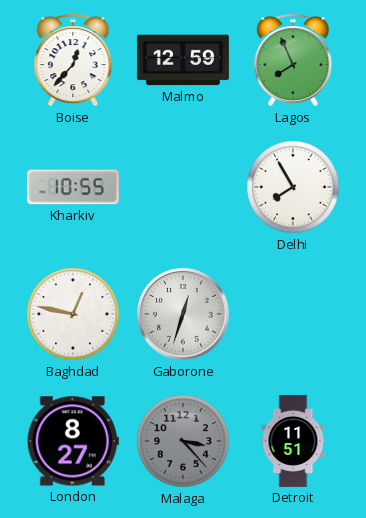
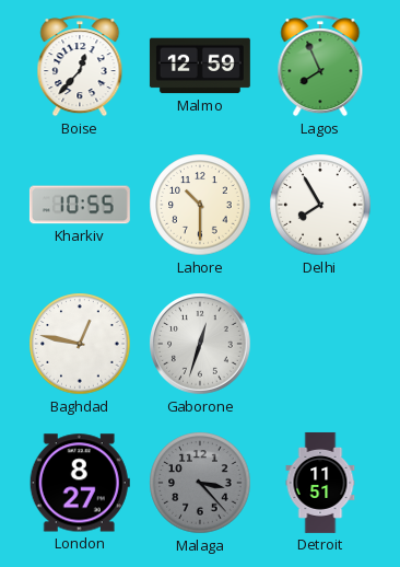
Lahore: none -> 10:30
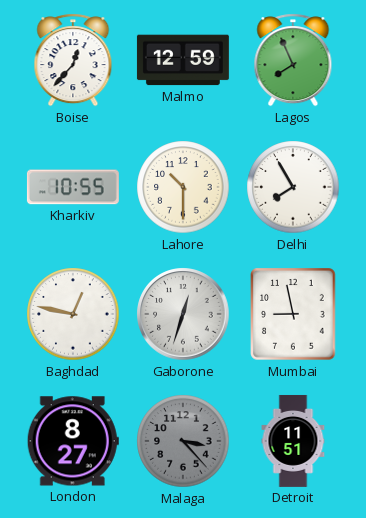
Mumbai: none -> 8:58
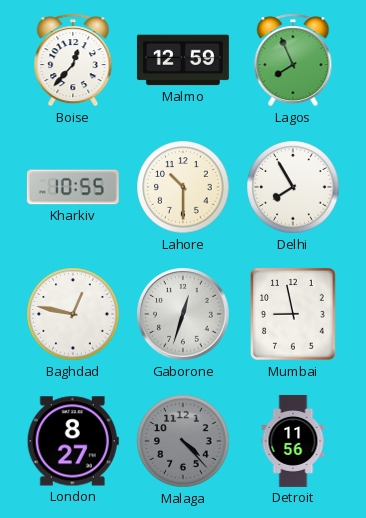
Malaga: 3:23 -> 4:23
Detroit: 11:51 -> 11:56
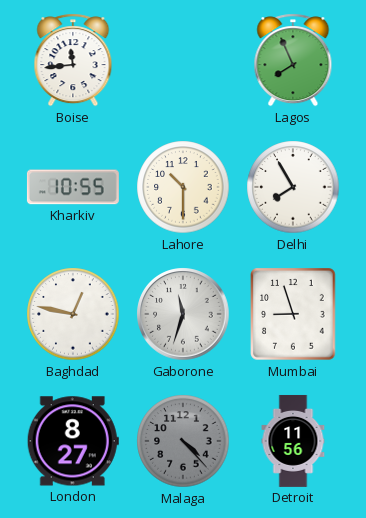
Boise: 12:37 -> 11:44
Malmo: 12:59 -> none
Gaborone: 12:33 -> 11:33
Mumbai: 8:58 -> 8:57
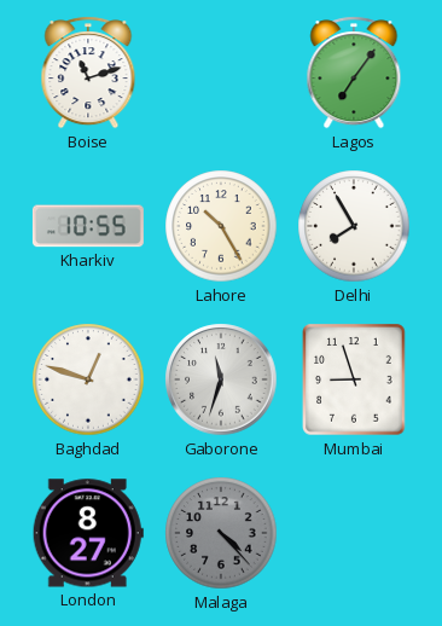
Boise: 11:44 -> 11:12
Lagos: 7:56 -> 7:06
Lahore: 10:30 -> 10:25
Baghdad: 12:47 -> 12:48
Detroit: 11:56 -> none
